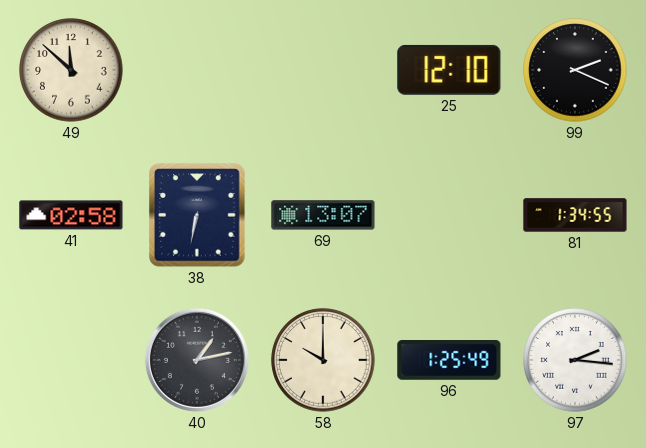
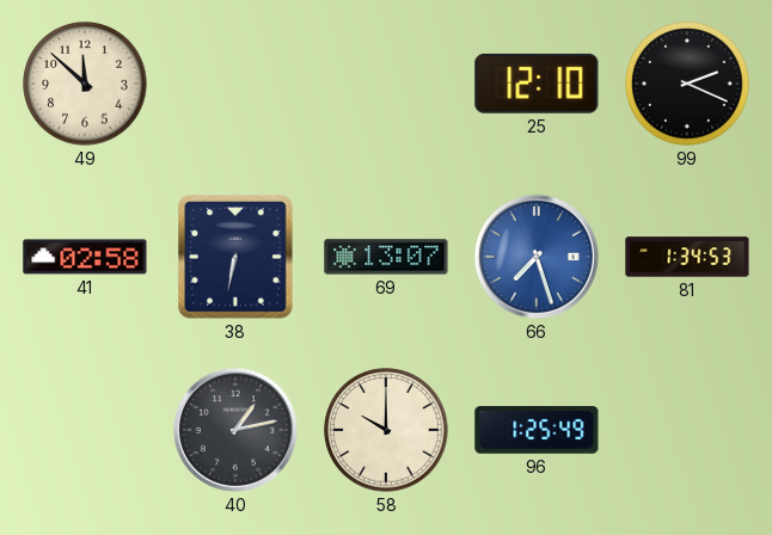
66: none -> 7:27
81: 1:34:55 -> 1:34:53
97: 2:16 -> none
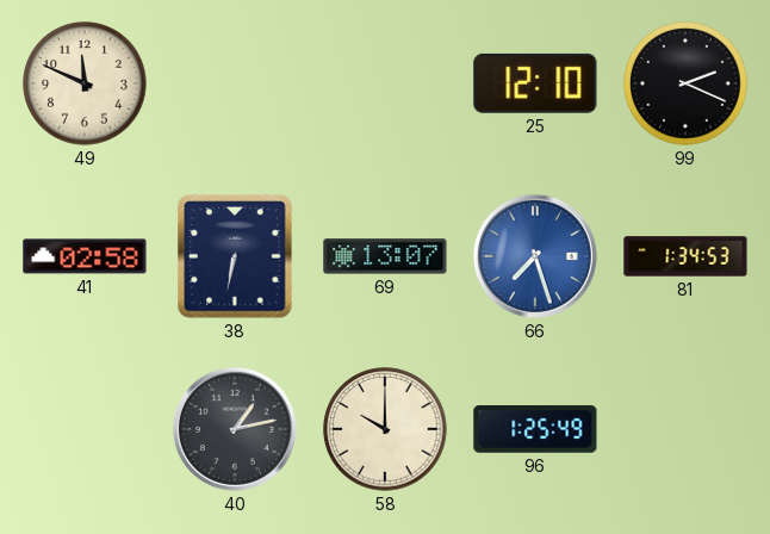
49: 11:52 -> 11:49
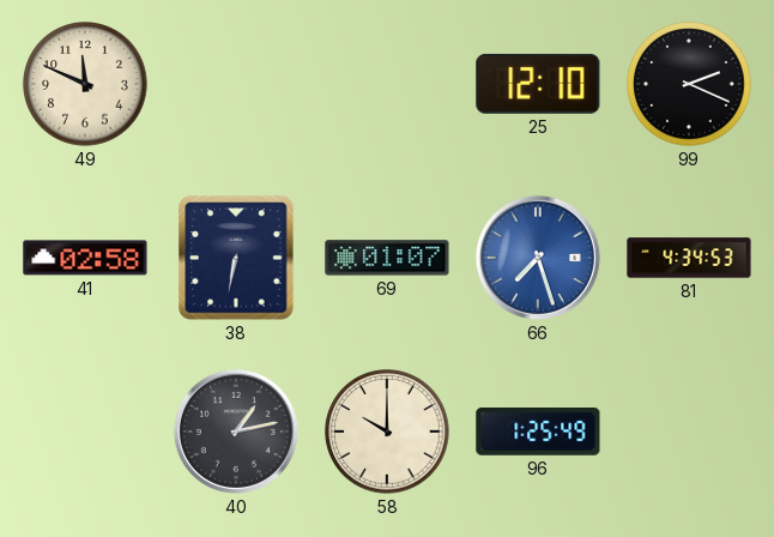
69: 13:07 -> 01:07
81: 1:34 -> 4:34
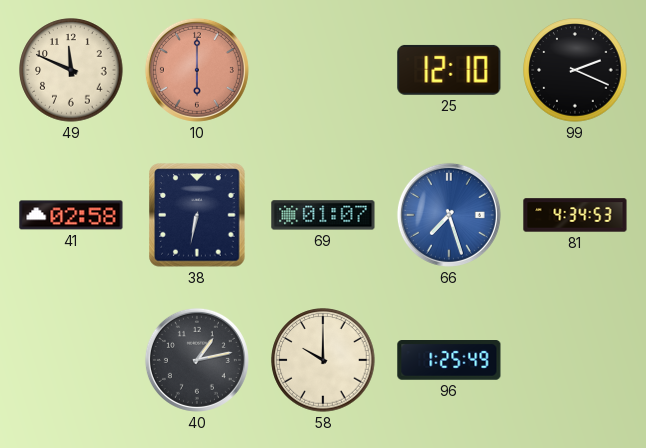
10: none -> 6:00
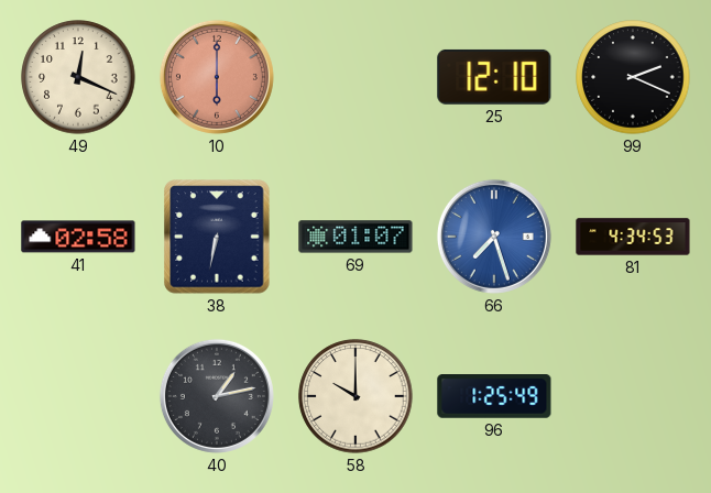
49: 11:49 -> 12:19
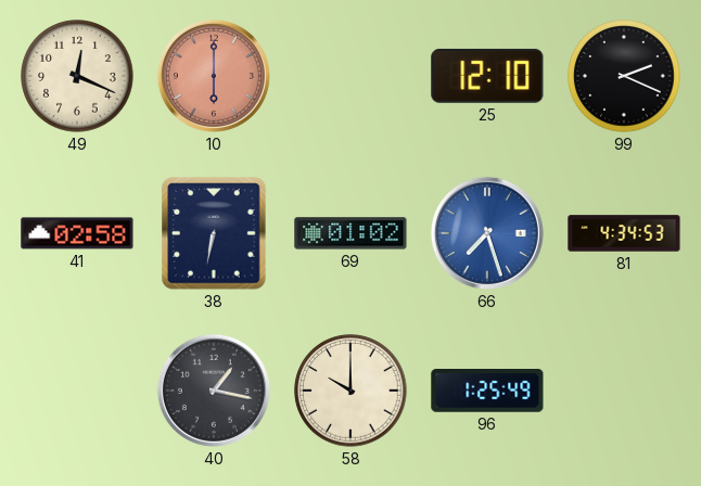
69: 01:07 -> 01:02
40: 1:13 -> 1:17
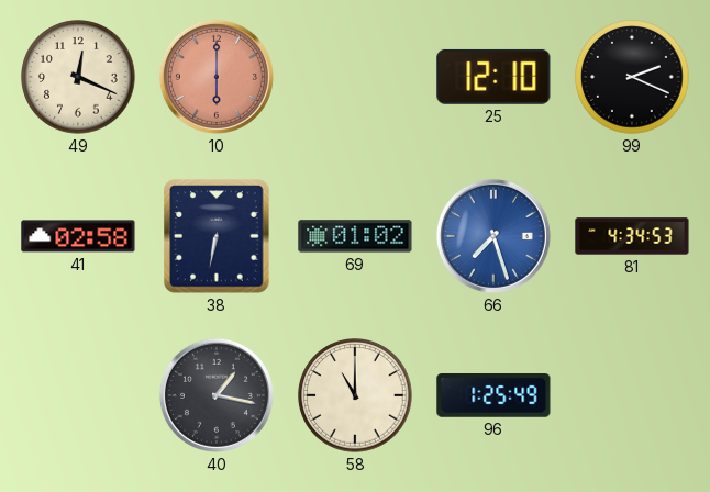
58: 10:00 -> 11:00
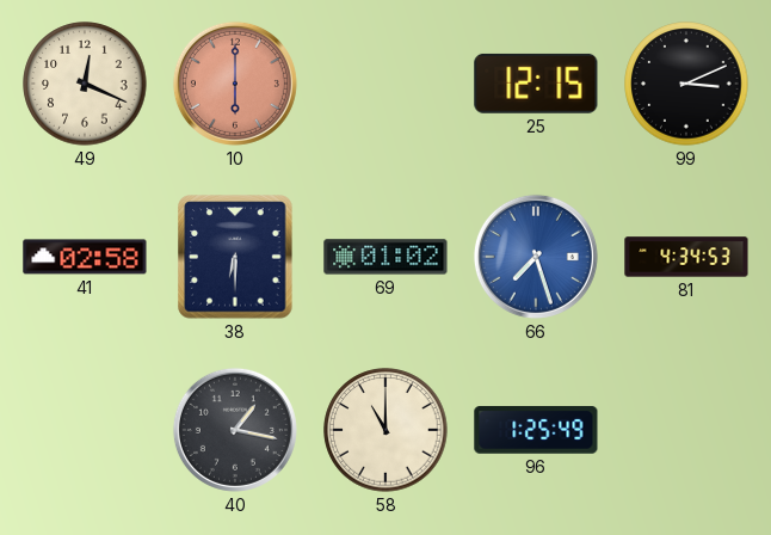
25: 12:10 -> 12:15
99: 2:19 -> 3:11
38: 6:32 -> 6:30
